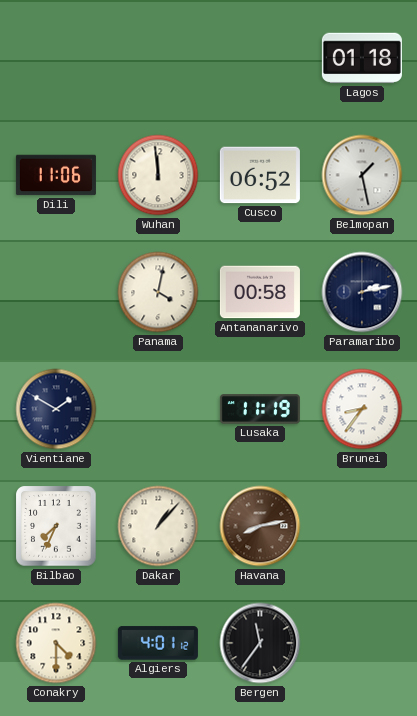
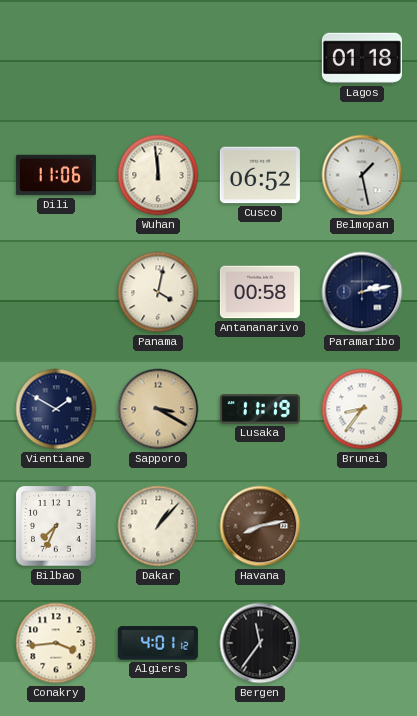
Sapporo: none -> 3:20
Conakry: 4:30 -> 3:44
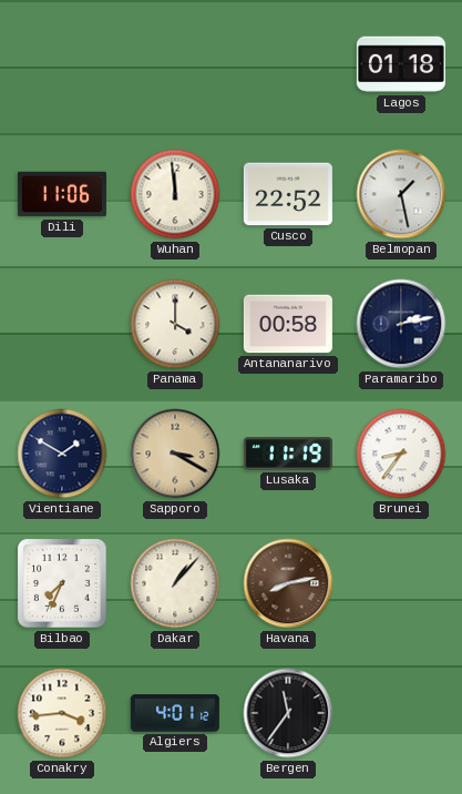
Cusco: 06:52 -> 22:52
Panama: 4:02 -> 4:00
